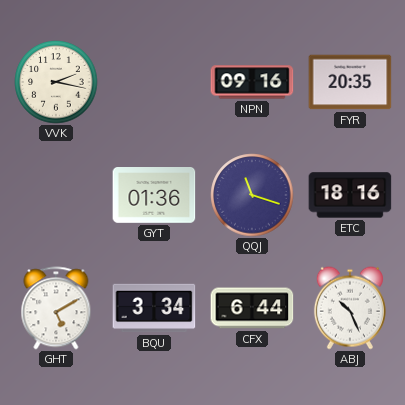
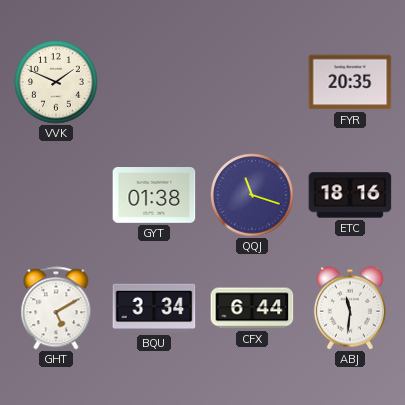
VVK: 2:17 -> 1:49
NPN: 09:16 -> none
GYT: 01:36 -> 01:38
ABJ: 10:26 -> 11:31
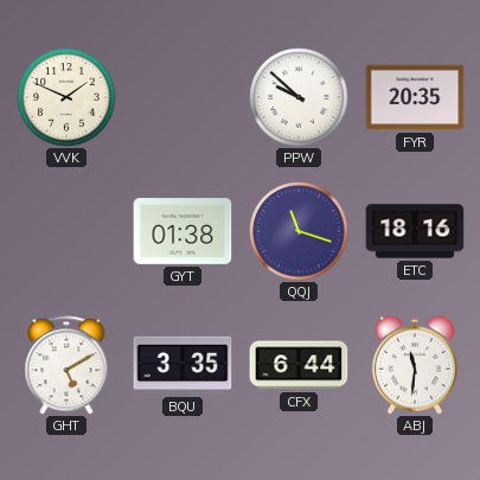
PPW: none -> 9:52
BQU: 3:34 -> 3:35
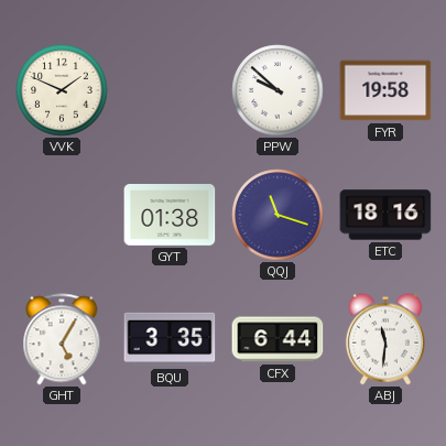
FYR: 20:35 -> 19:58
GHT: 5:10 -> 5:05
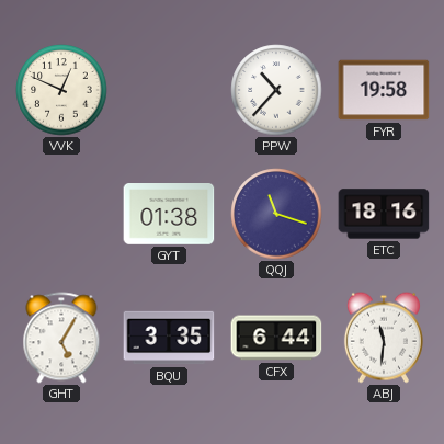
VVK: 1:49 -> 12:49
PPW: 9:52 -> 10:37
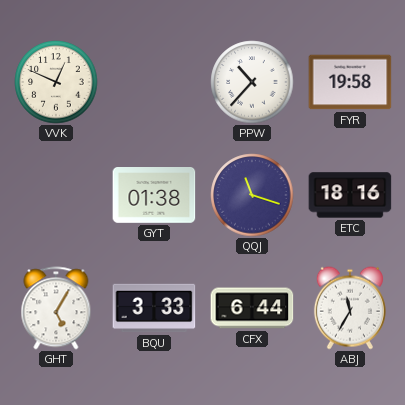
BQU: 3:35 -> 3:33
ABJ: 11:31 -> 11:35
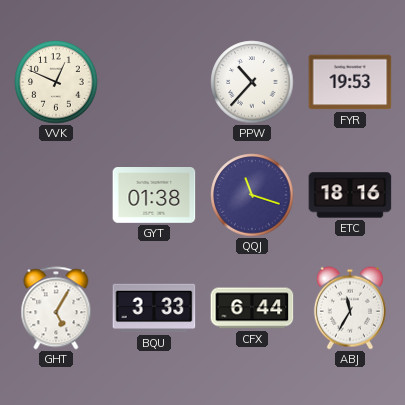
FYR: 19:58 -> 19:53
